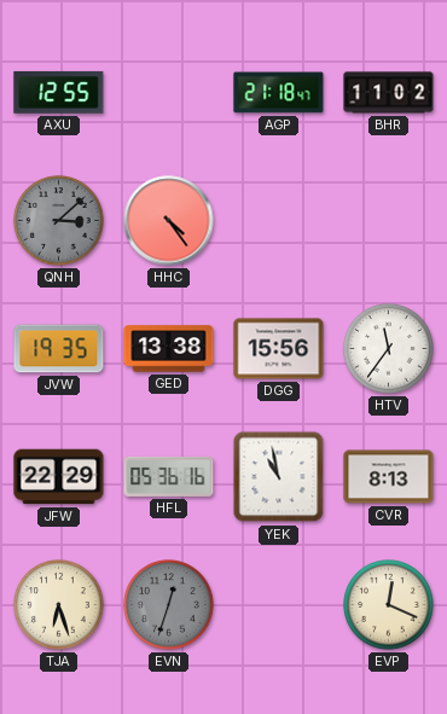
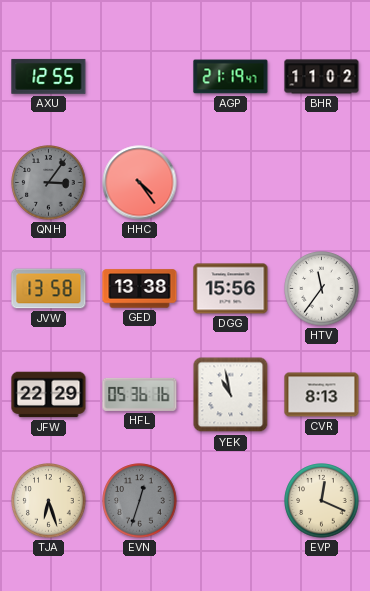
AGP: 21:18 -> 21:19
QNH: 3:08 -> 3:06
JVW: 19:35 -> 13:58
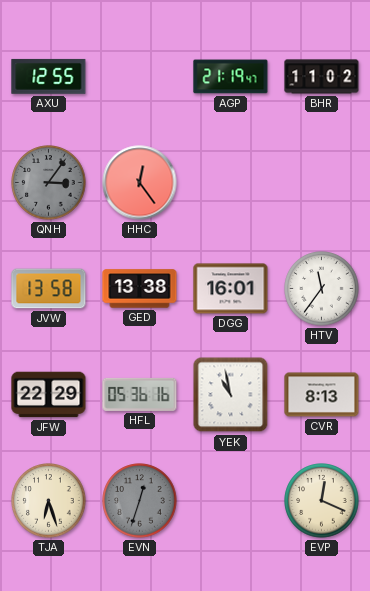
HHC: 4:24 -> 12:24
DGG: 15:56 -> 16:01
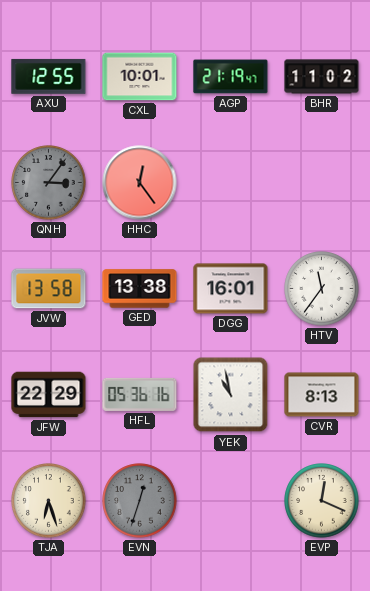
CXL: none -> 10:01
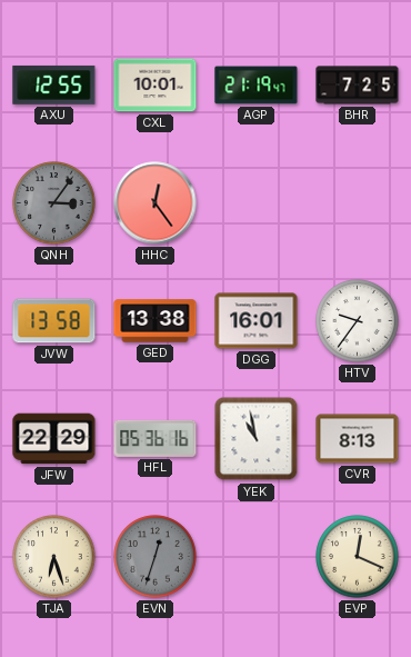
BHR: 11:02 -> 7:25
HTV: 11:36 -> 9:36
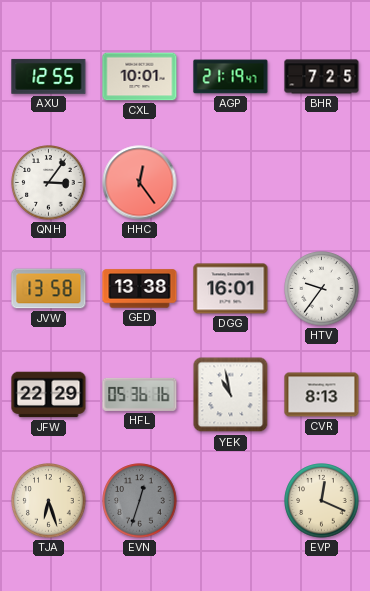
QNH dial: grey -> white
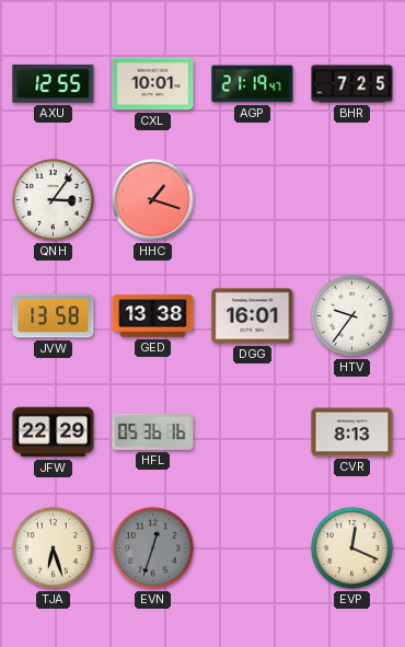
HHC: 12:24 -> 1:18
YEK: 10:58 -> none
